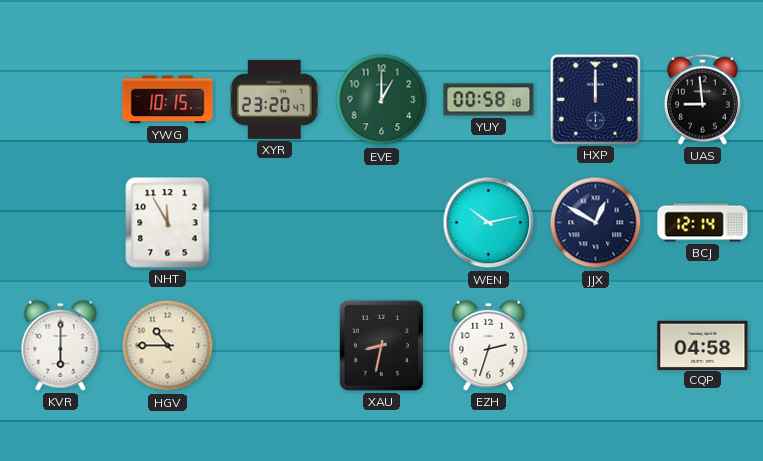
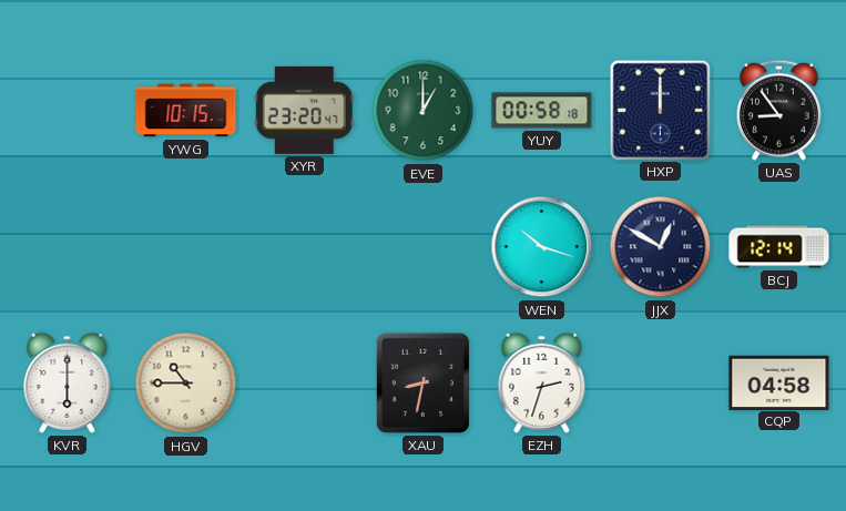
UAS: 8:59 -> 8:54
NHT: 11:55 -> none
WEN: 10:13 -> 10:18
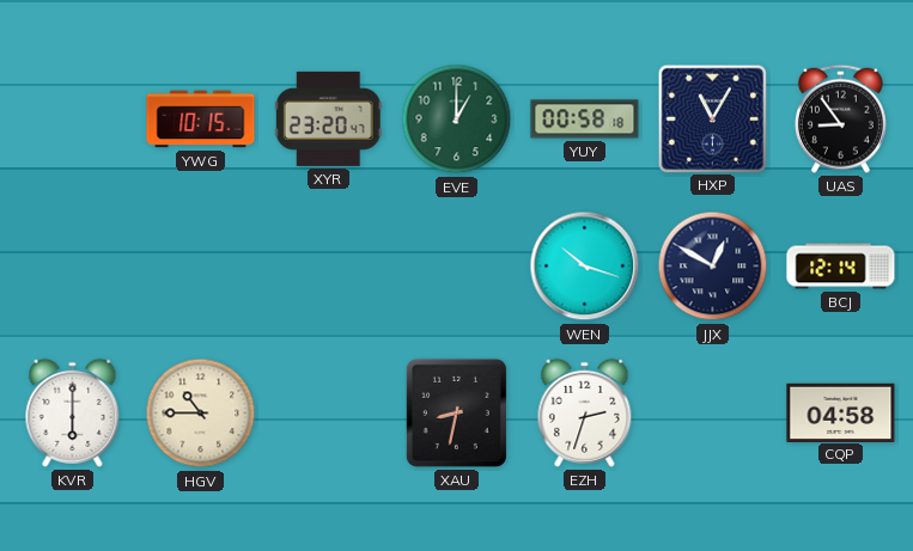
HXP: 12:00 -> 11:05
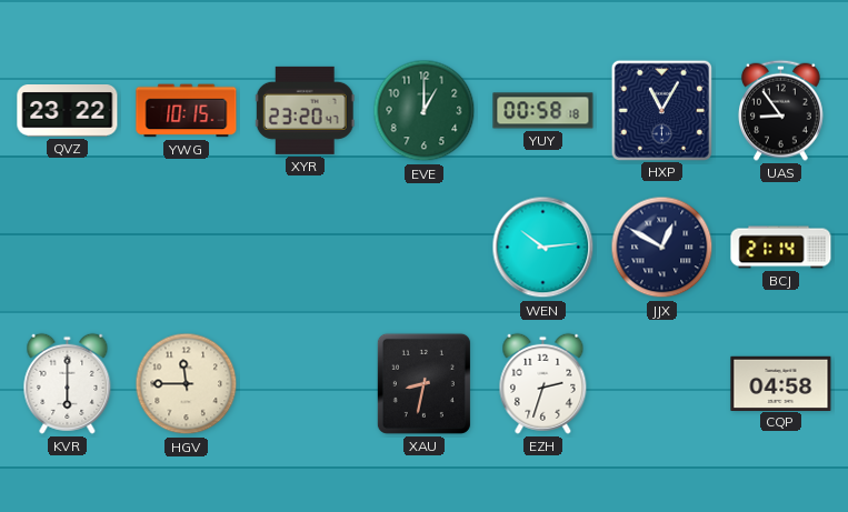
QVZ: none -> 23:22
WEN: 10:18 -> 10:14
BCJ: 12:14 -> 21:14
HGV: 10:45 -> 11:45
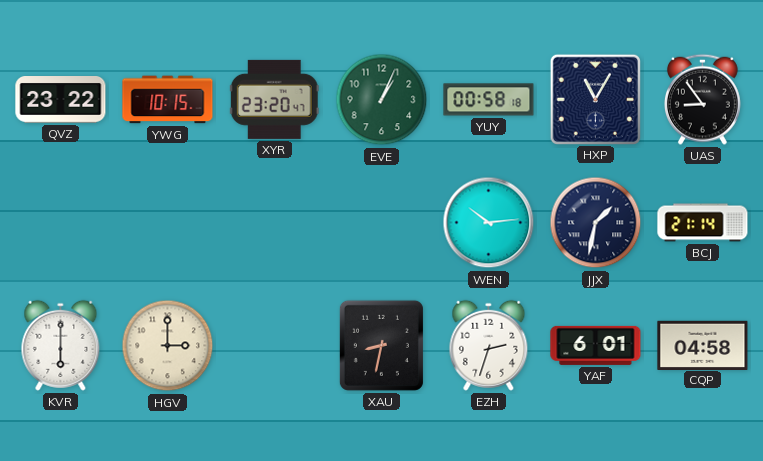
EVE: 1:00 -> 1:04
JJX: 12:50 -> 1:32
HGV: 11:45 -> 3:00
YAF: none -> 6:01
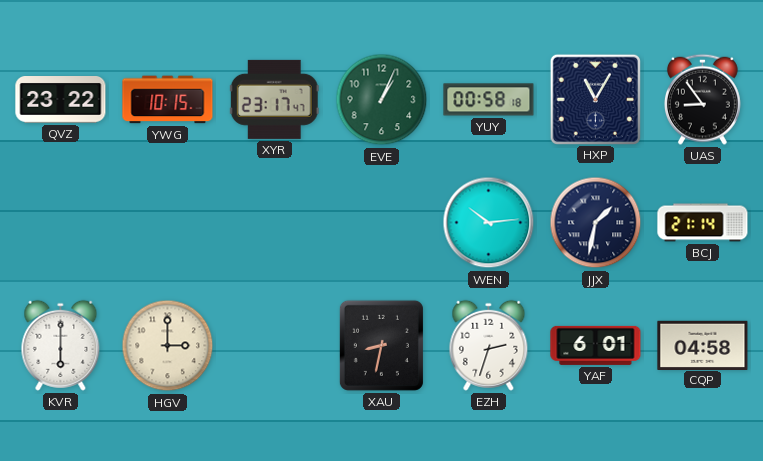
XYR: 23:20 -> 23:17
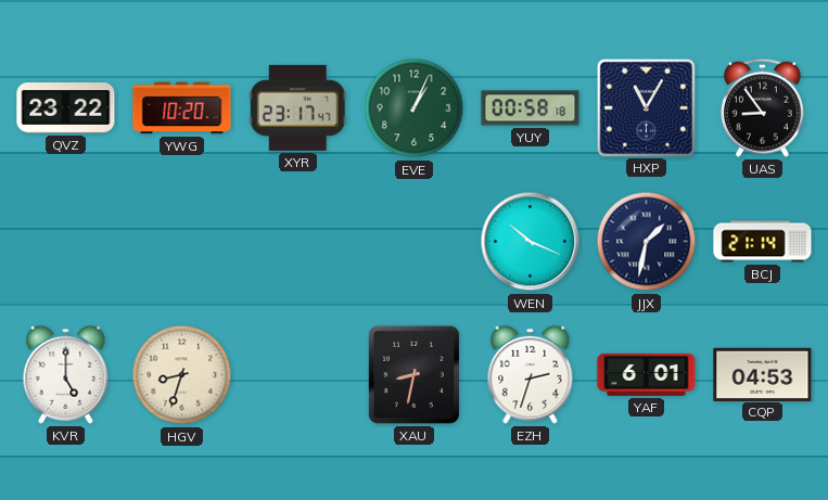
YWG: 10:15 -> 10:20
WEN: 10:14 -> 10:19
KVR: 6:00 -> 5:00
HGV: 3:00 -> 8:33
CQP: 04:58 -> 04:53
